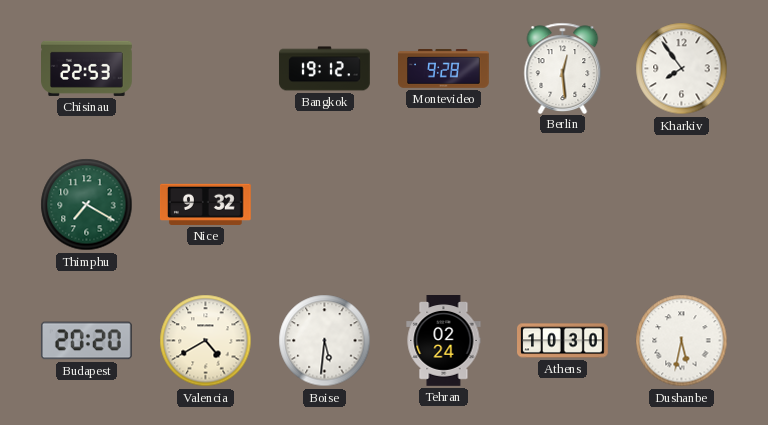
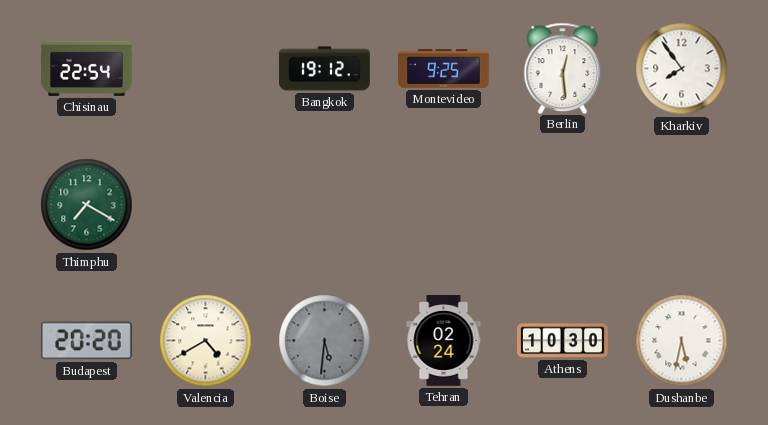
Chisinau: 22:53 -> 22:54
Montevideo: 9:28 -> 9:25
Nice: 9:32 -> none
Boise dial: white -> grey
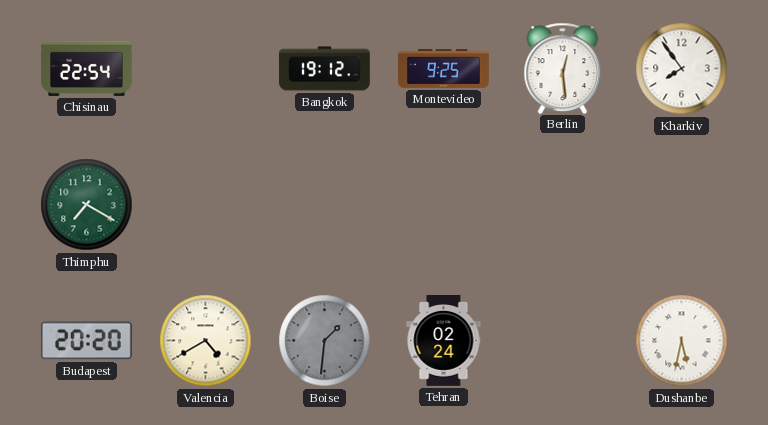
Boise: 5:31 -> 1:31
Athens: 10:30 -> none
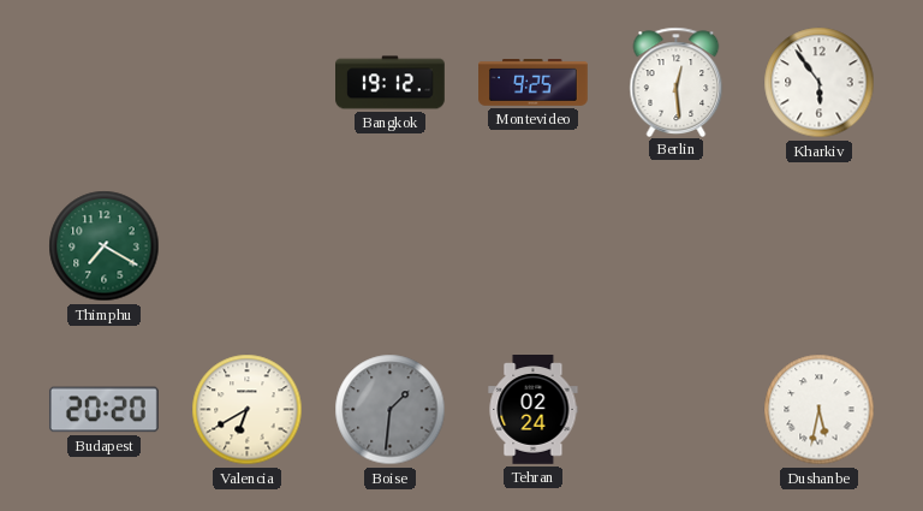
Chisinau: 22:54 -> none
Kharkiv: 7:54 -> 5:54
Valencia: 4:40 -> 6:40
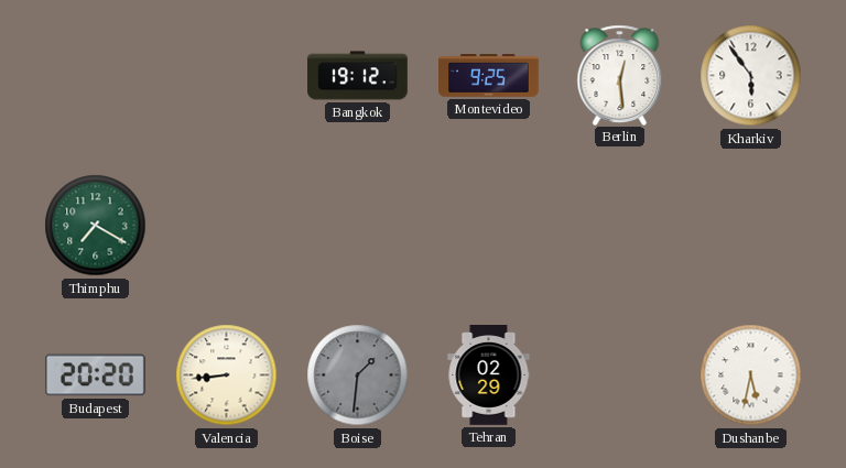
Valencia: 6:40 -> 8:44
Tehran: 02:24 -> 02:29
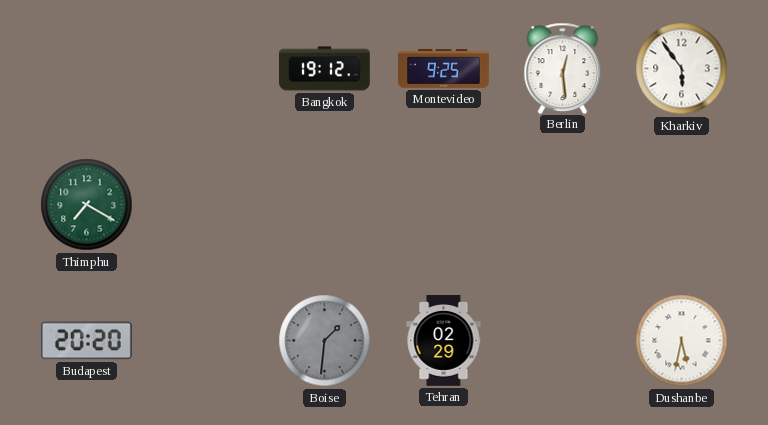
Valencia: 8:44 -> none
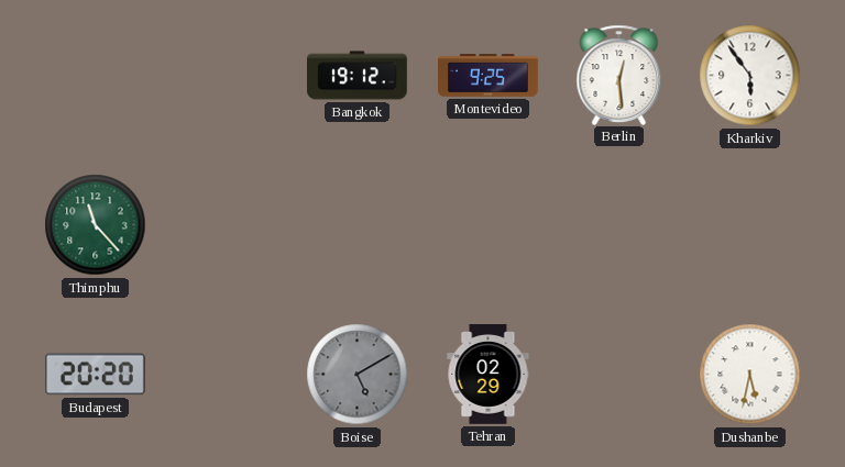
Thimphu: 7:20 -> 11:23
Boise: 1:31 -> 5:10
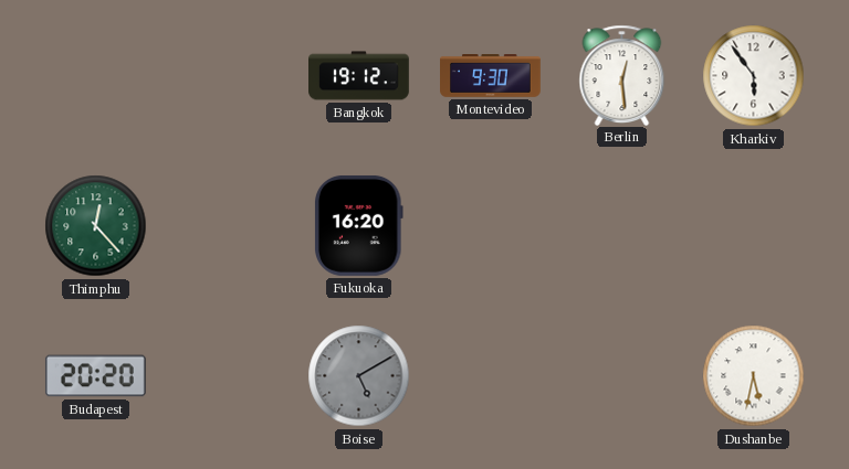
Montevideo: 9:25 -> 9:30
Thimphu: 11:23 -> 12:23
Fukuoka: none -> 16:20
Tehran: 02:29 -> none
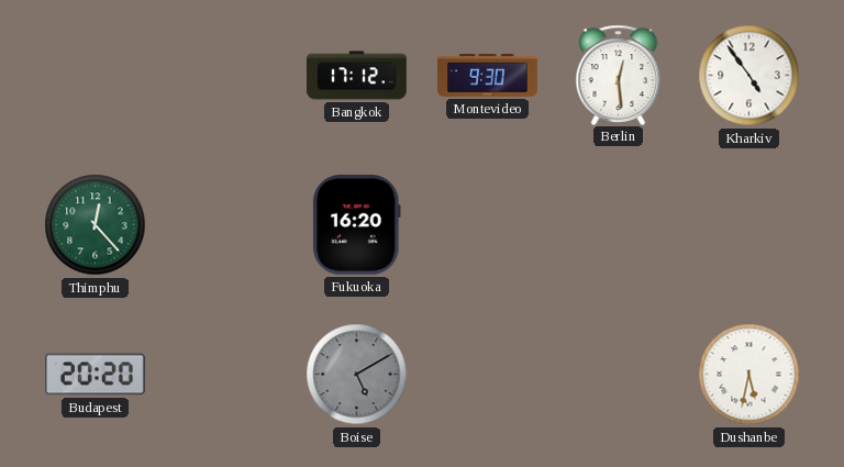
Bangkok: 19:12 -> 17:12
Kharkiv: 5:54 -> 4:54
